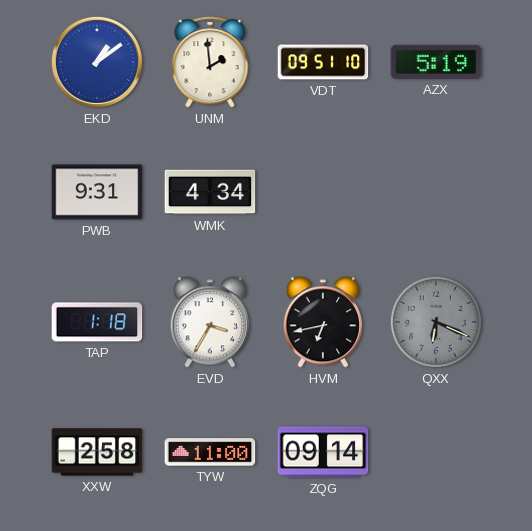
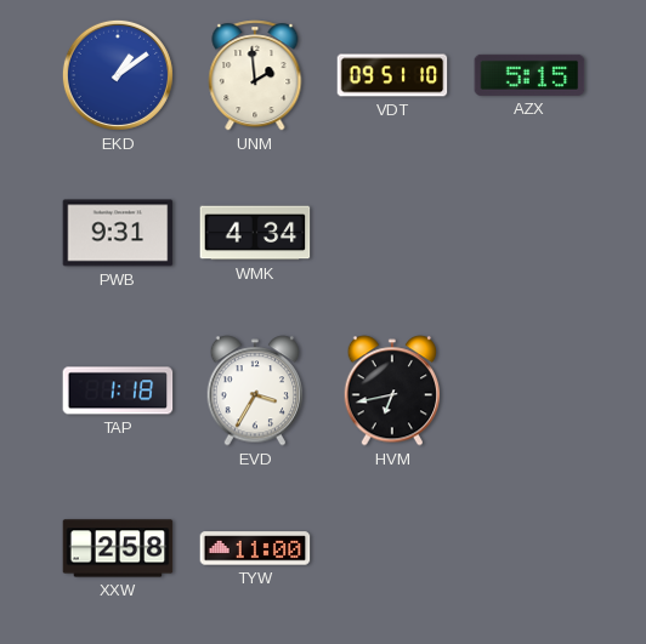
AZX: 5:19 -> 5:15
QXX: 6:19 -> none
ZQG: 09:14 -> none
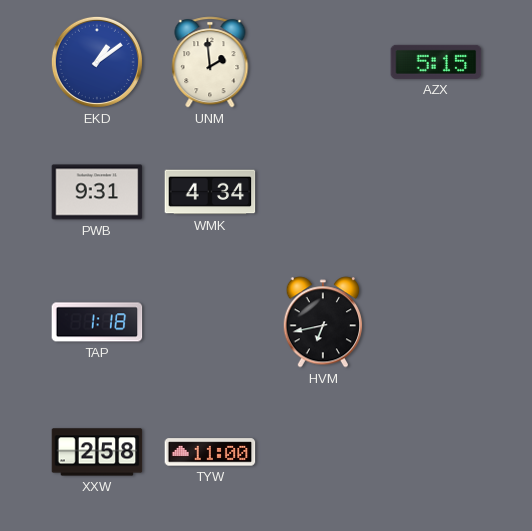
VDT: 09:51 -> none
EVD: 3:35 -> none
